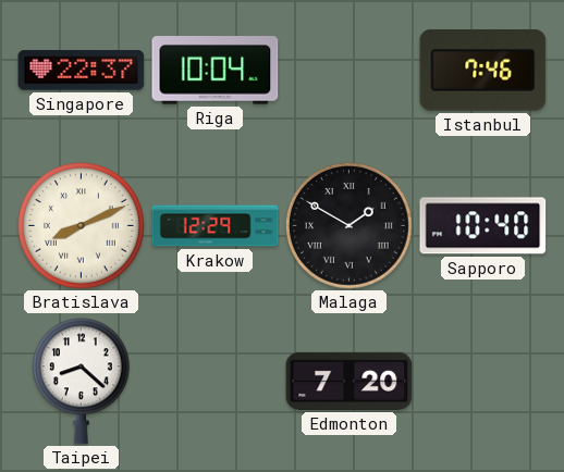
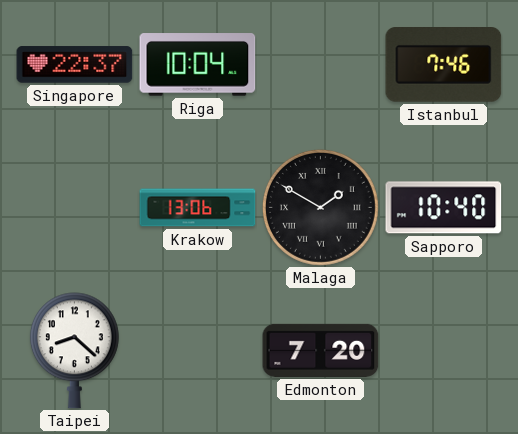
Bratislava: 8:11 -> none
Krakow: 12:29 -> 13:06
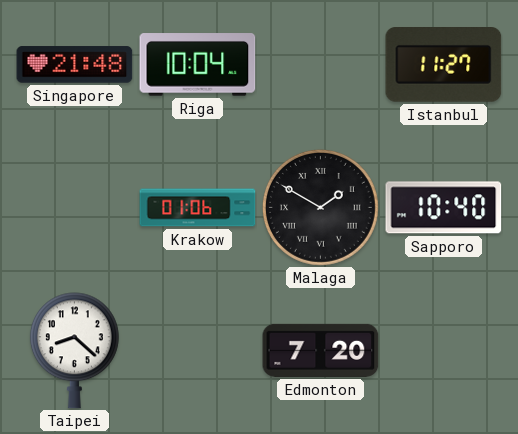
Singapore: 22:37 -> 21:48
Istanbul: 7:46 -> 11:27
Krakow: 13:06 -> 01:06
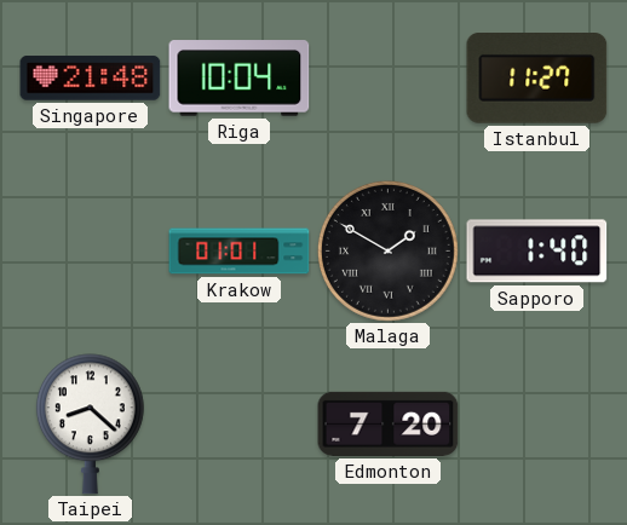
Krakow: 01:06 -> 01:01
Sapporo: 10:40 -> 1:40
